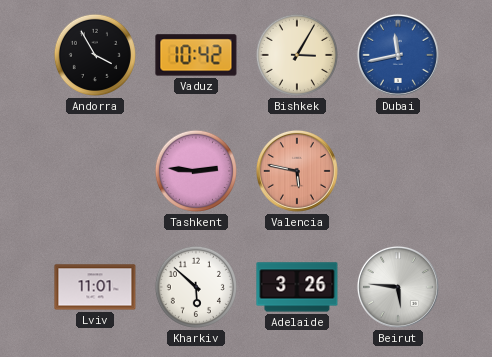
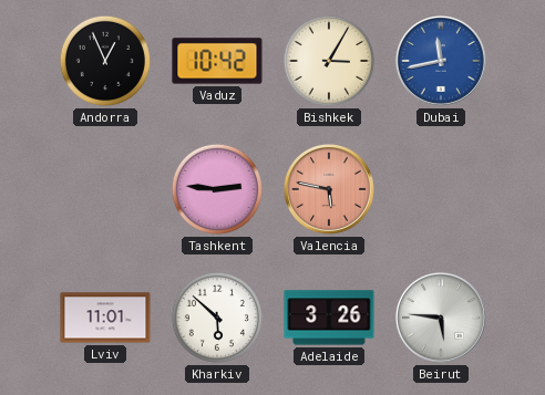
Andorra: 3:55 -> 12:56
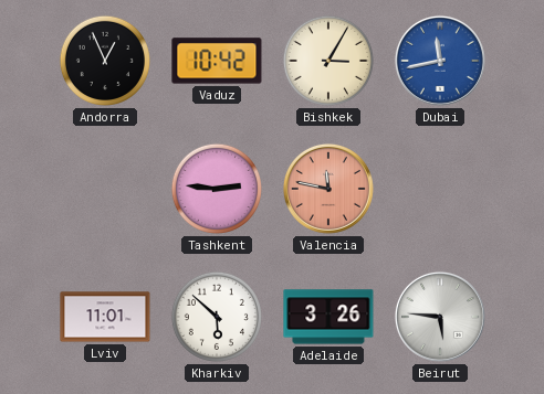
Valencia: 5:47 -> 11:47
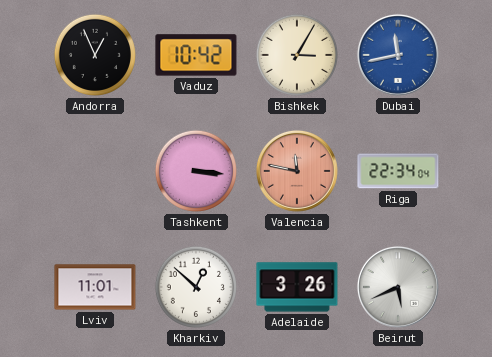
Tashkent: 2:46 -> 3:16
Riga: none -> 22:34
Kharkiv: 5:52 -> 12:52
Beirut: 5:46 -> 5:41
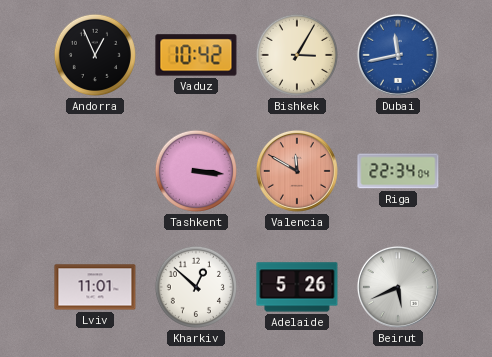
Valencia: 11:47 -> 11:50
Adelaide: 3:26 -> 5:26
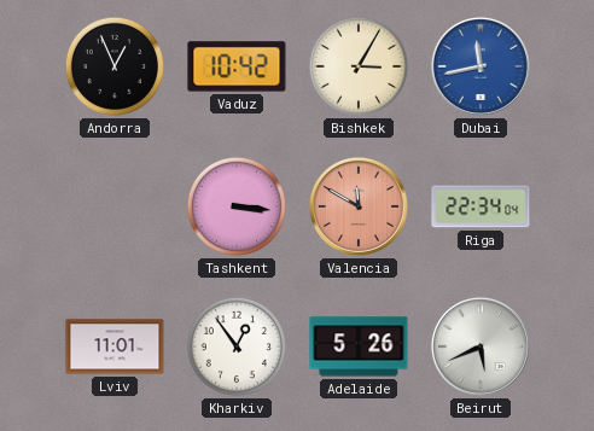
Kharkiv: 12:52 -> 12:54
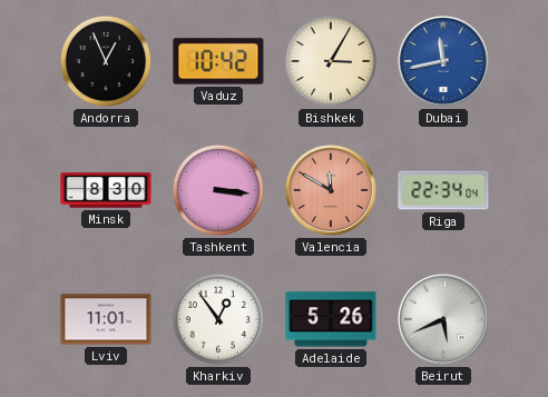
Minsk: none -> 8:30
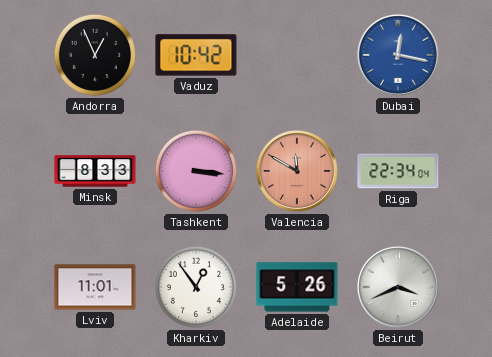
Bishkek: 3:05 -> none
Dubai: 11:43 -> 12:17
Minsk: 8:30 -> 8:33
Beirut: 5:41 -> 3:41
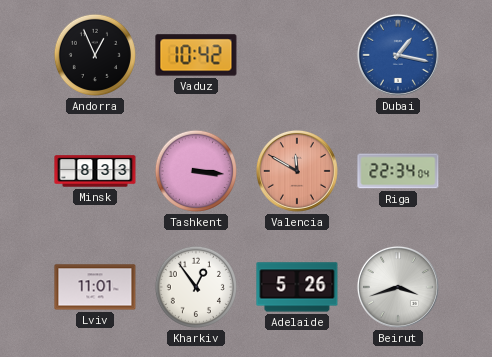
Dubai: 12:17 -> 1:17
Beirut: 3:41 -> 3:42
